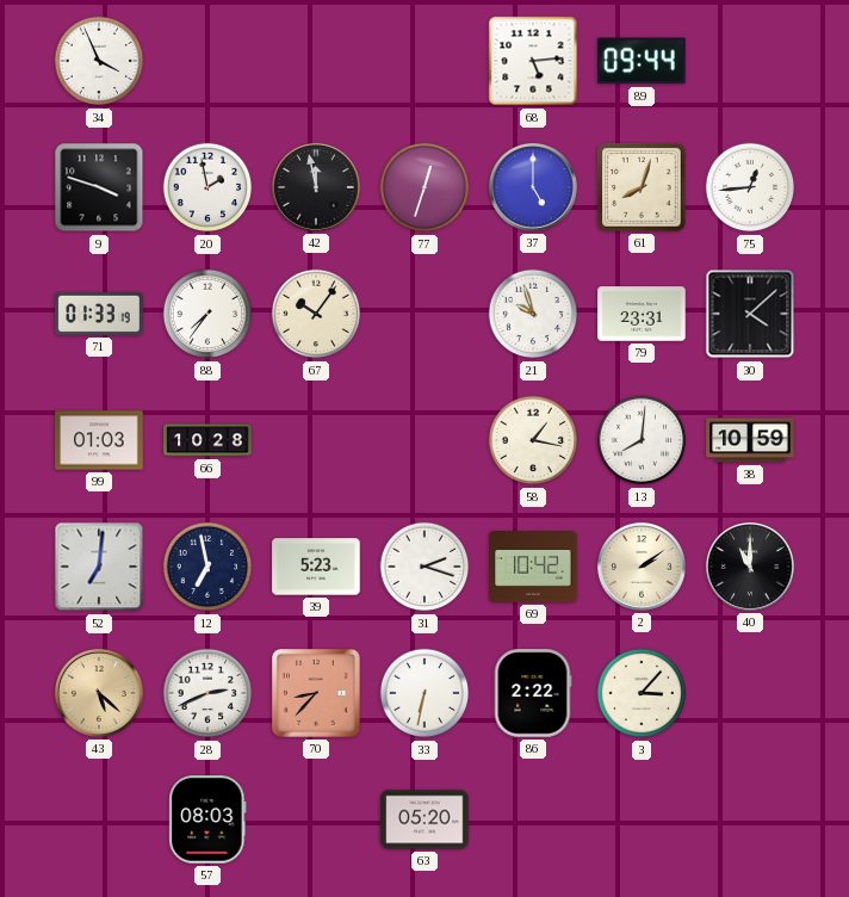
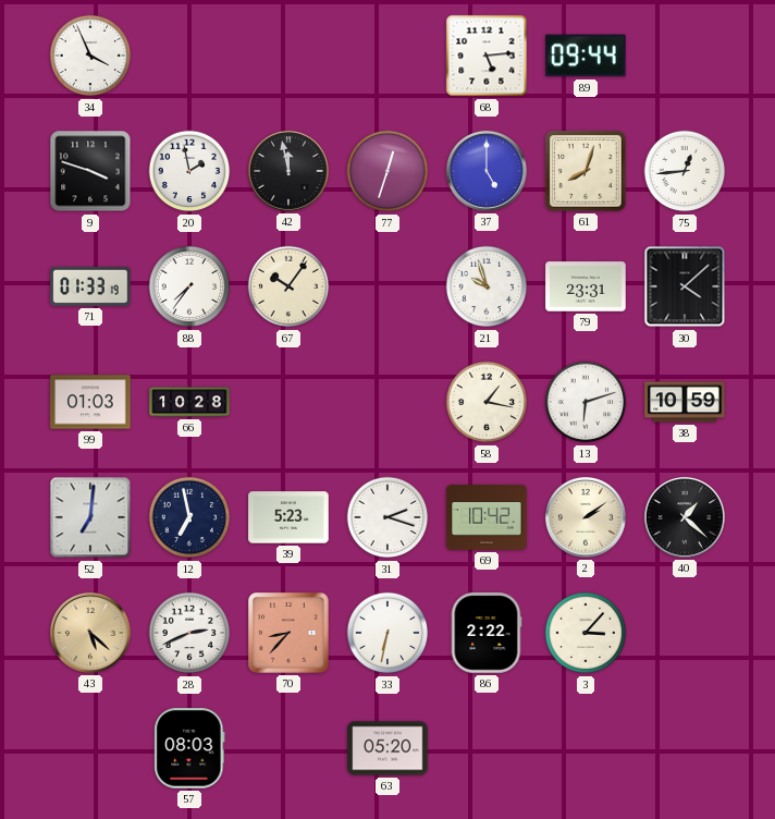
13: 8:01 -> 6:12
40: 11:00 -> 1:22
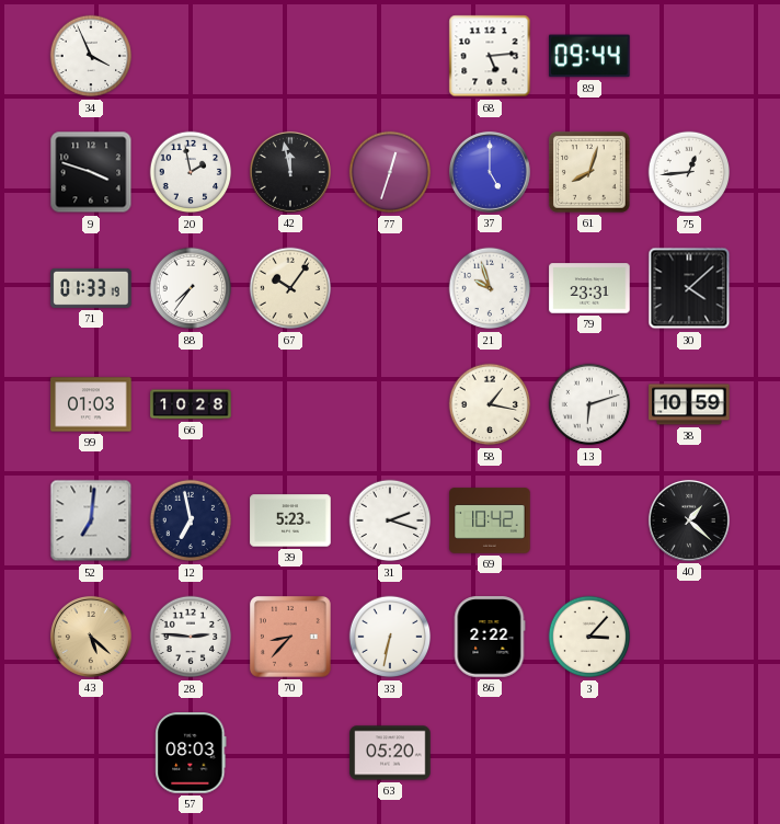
2: 2:09 -> none
28: 2:41 -> 2:46
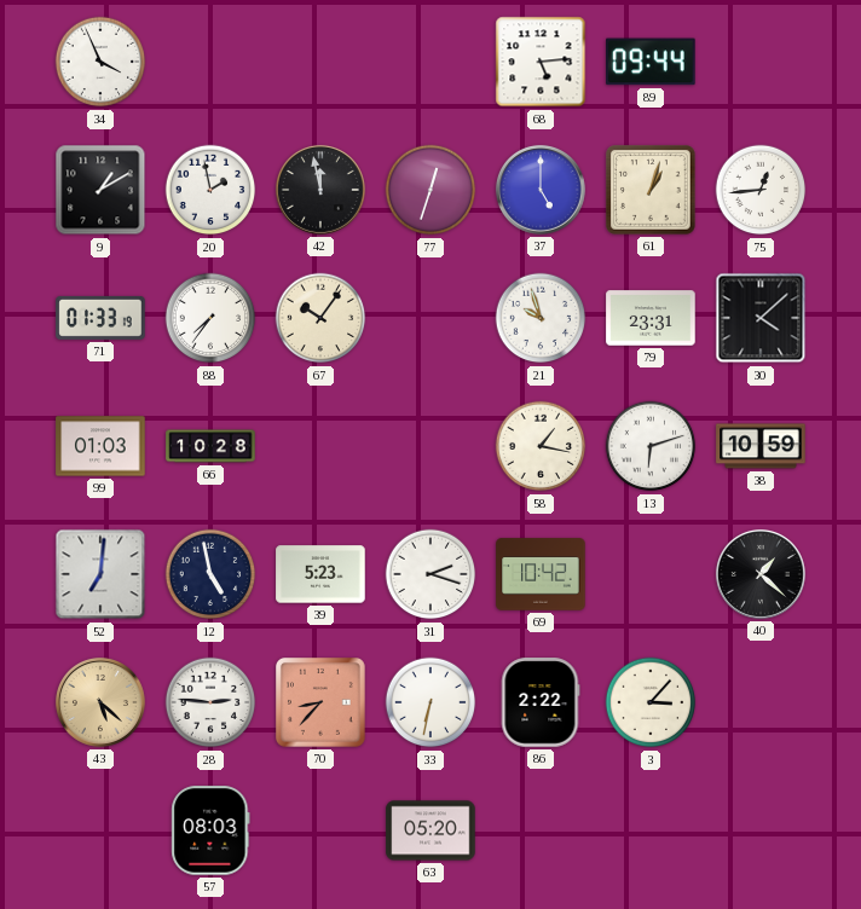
9: 3:48 -> 1:10
61: 8:03 -> 1:03
12: 6:58 -> 4:58
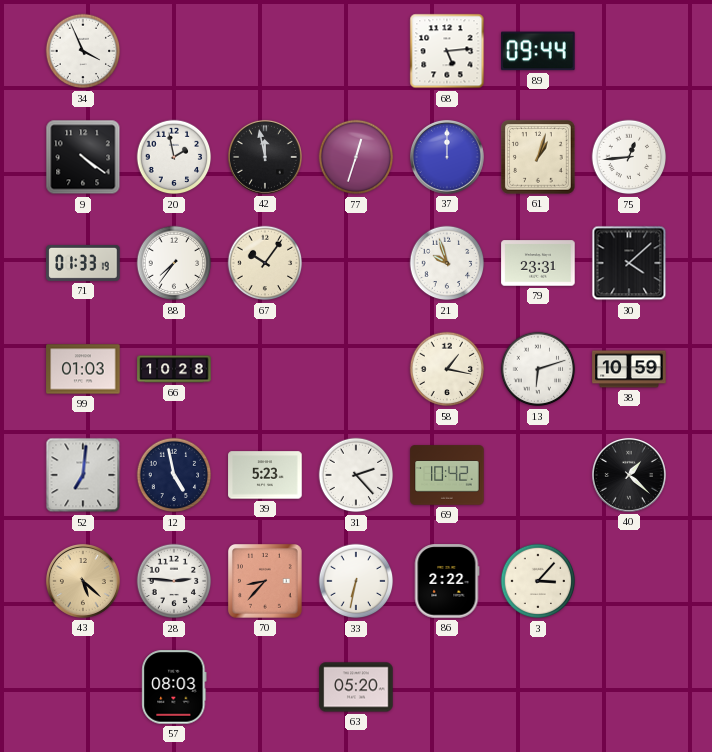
9: 1:10 -> 4:21
37: 5:00 -> 12:00
31: 2:18 -> 2:23
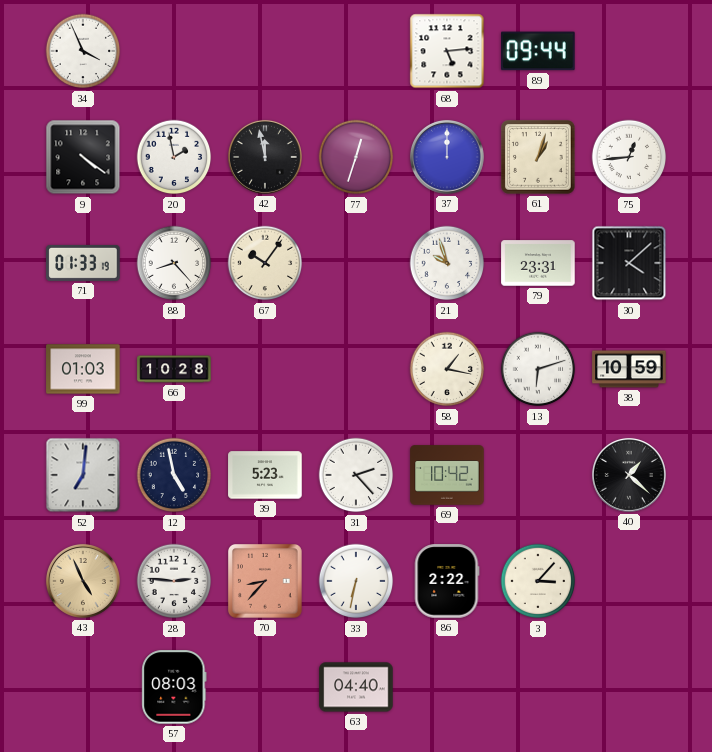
88: 7:36 -> 8:23
43: 5:22 -> 4:56
63: 05:20 -> 04:40
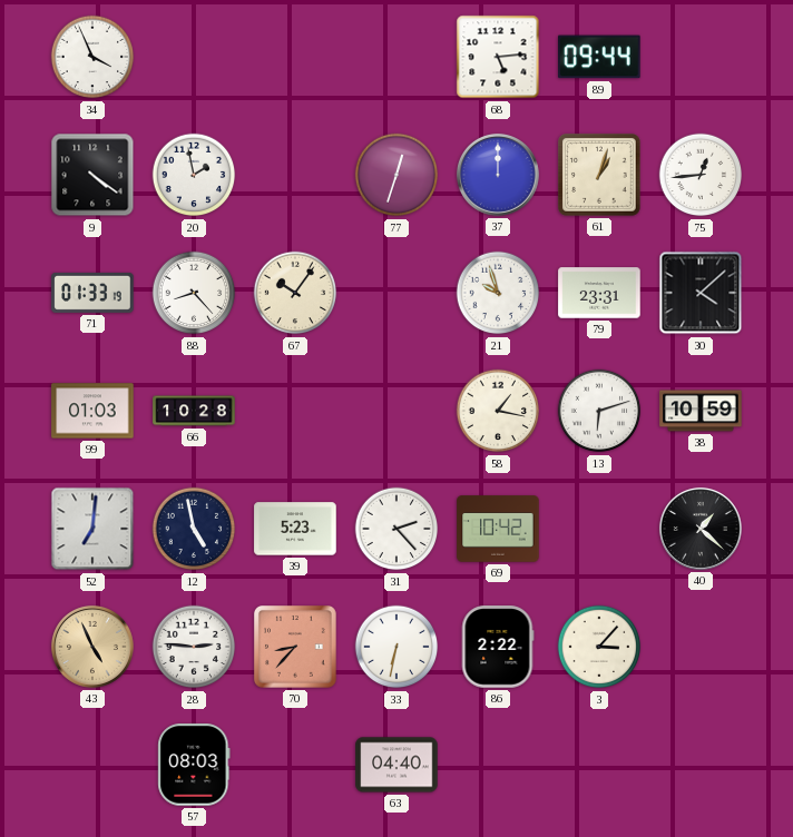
42: 11:58 -> none
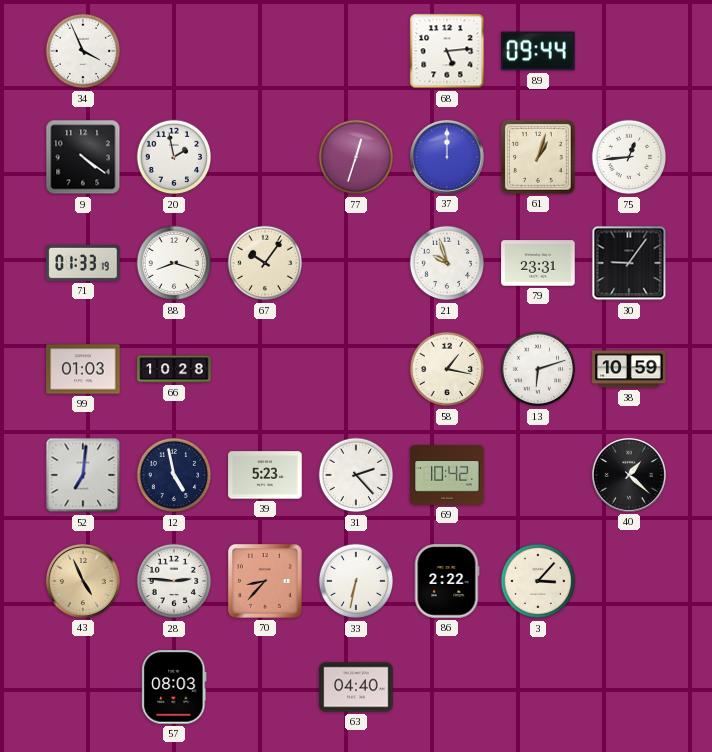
88: 8:23 -> 8:18
30: 4:08 -> 9:06
